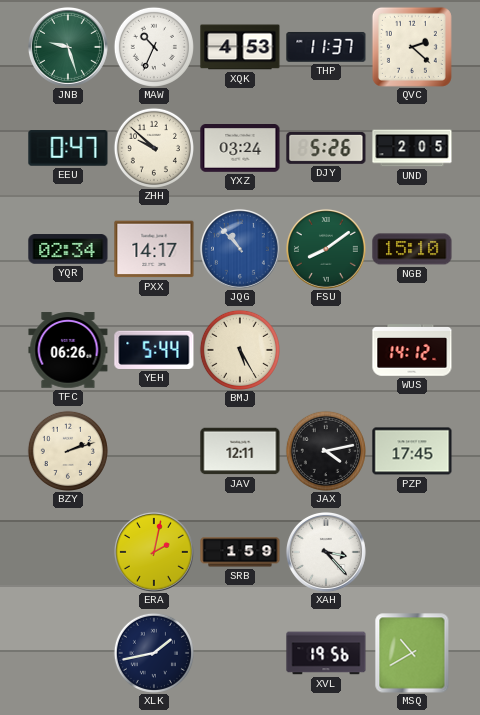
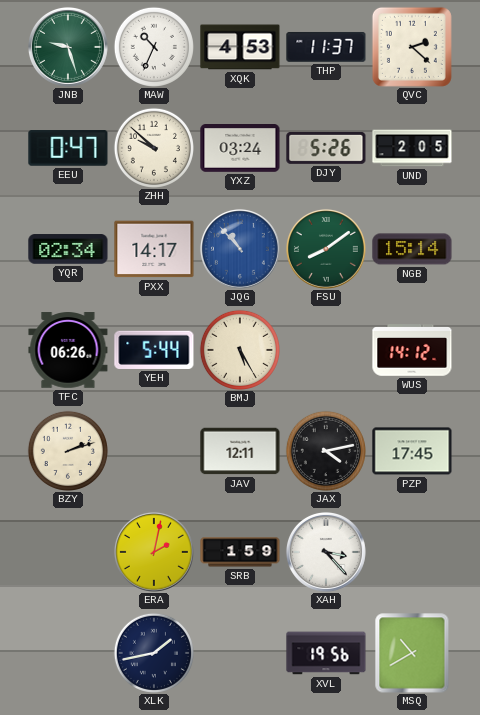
NGB: 15:10 -> 15:14
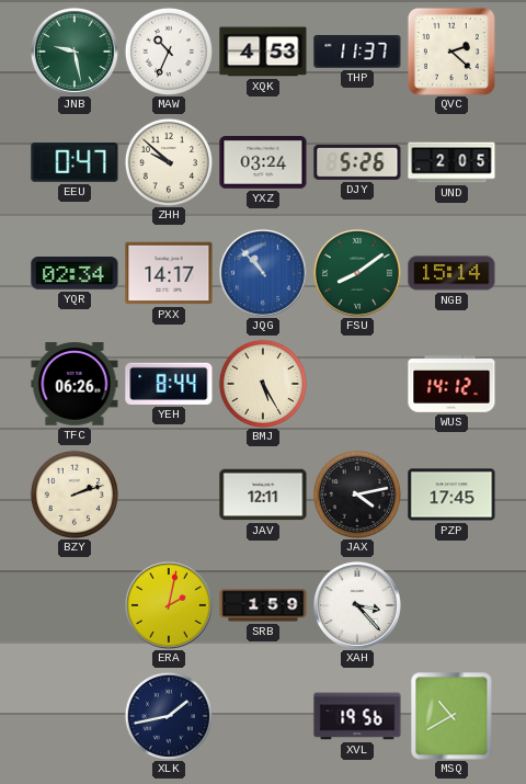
JNB: 9:27 -> 9:28
YEH: 5:44 -> 8:44
